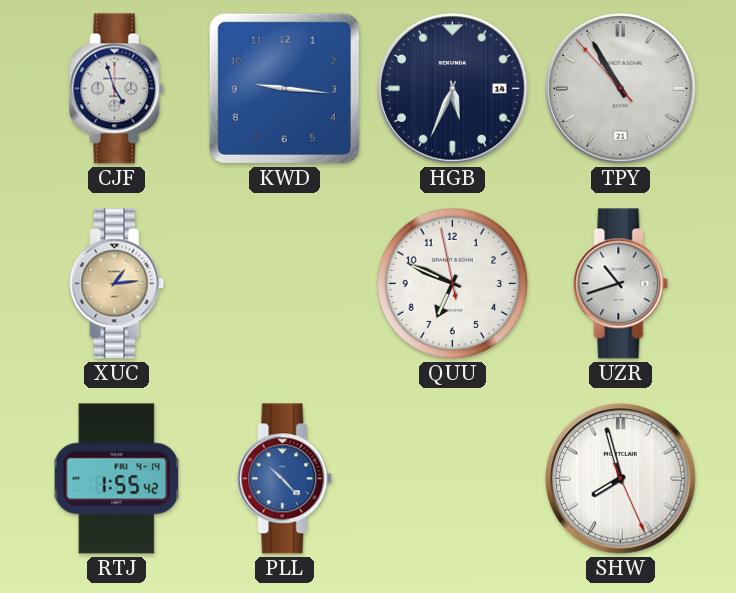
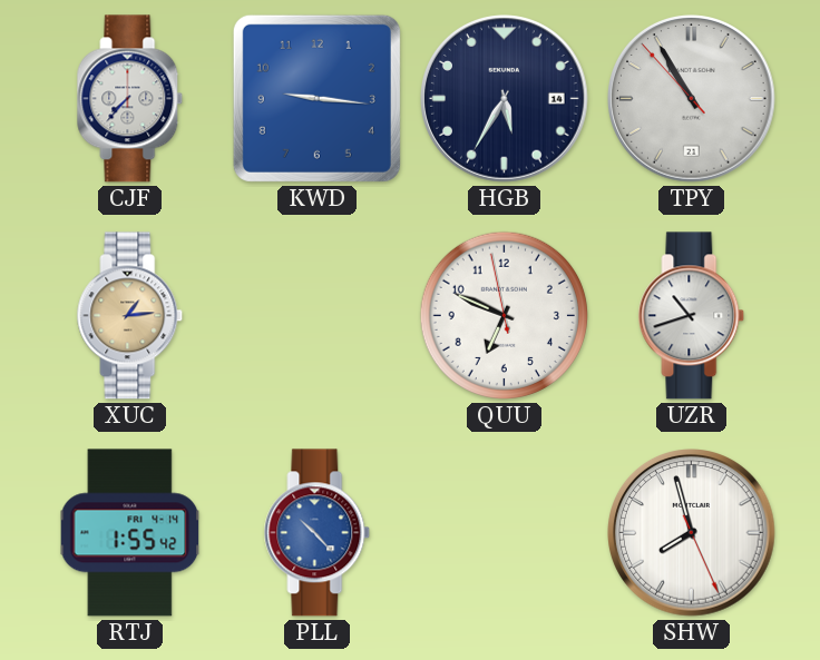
CJF: 4:57 -> 7:37
HGB: 5:34 -> 5:35
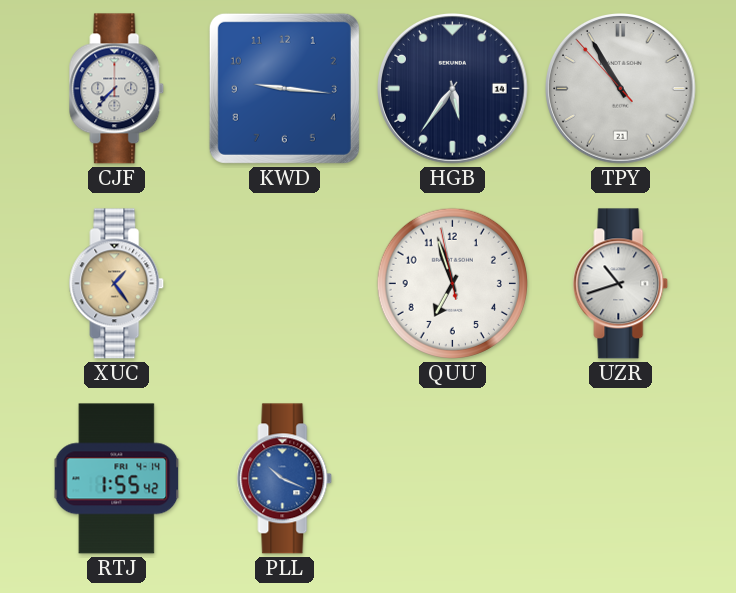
HGB: 5:35 -> 5:36
XUC: 1:14 -> 1:24
QUU: 6:48 -> 6:56
PLL: 10:23 -> 10:19
SHW: 7:57 -> none
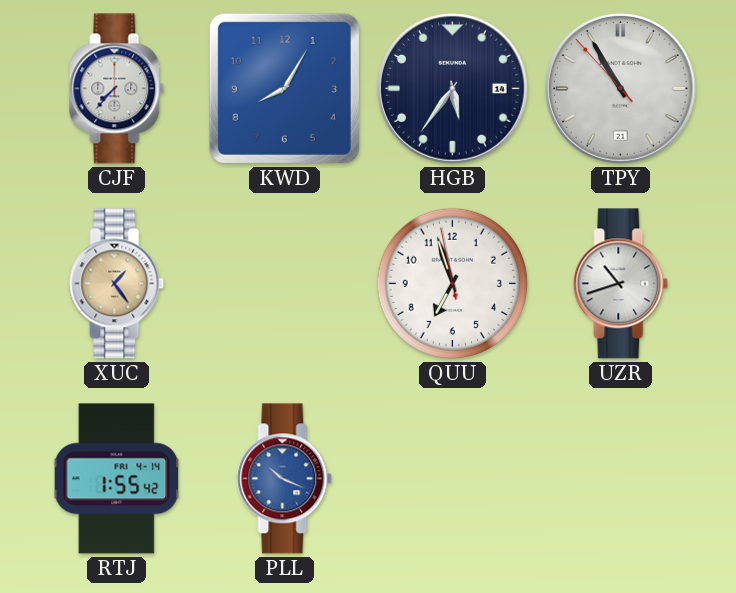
KWD: 9:16 -> 8:05
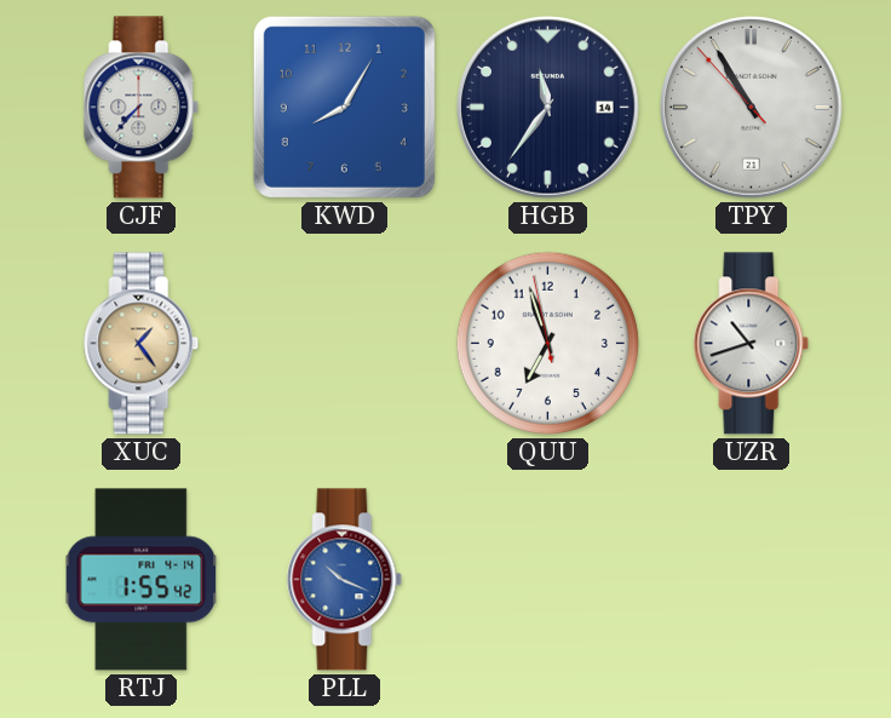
HGB: 5:36 -> 11:36
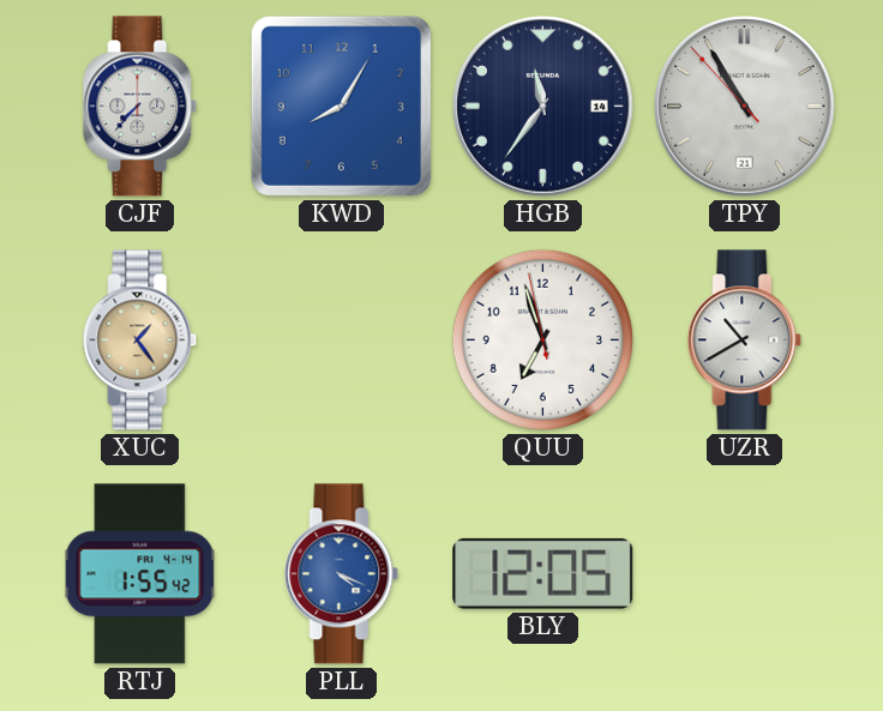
UZR: 10:42 -> 10:40
PLL: 10:19 -> 4:19
BLY: none -> 12:05
